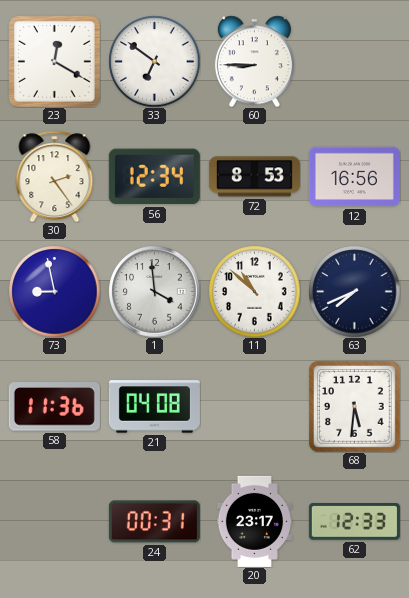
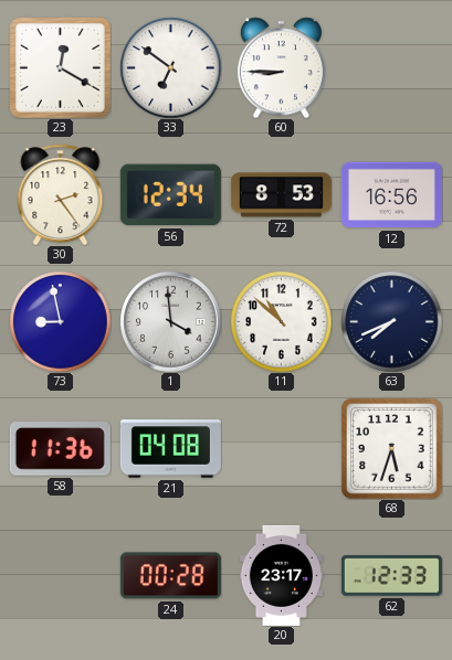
68: 5:31 -> 5:33
24: 00:31 -> 00:28
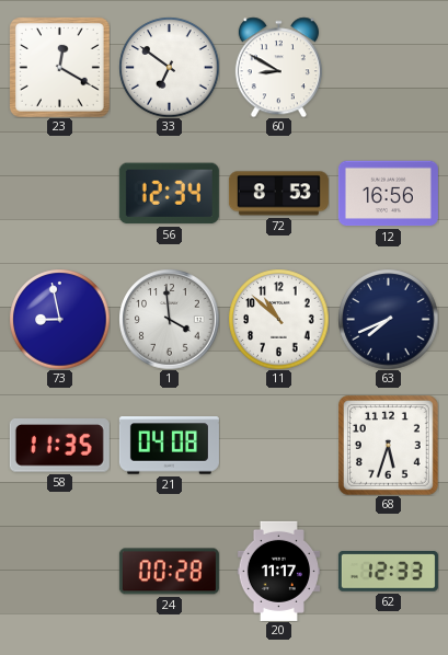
60: 8:45 -> 8:50
30: 2:24 -> none
58: 11:36 -> 11:35
20: 23:17 -> 11:17
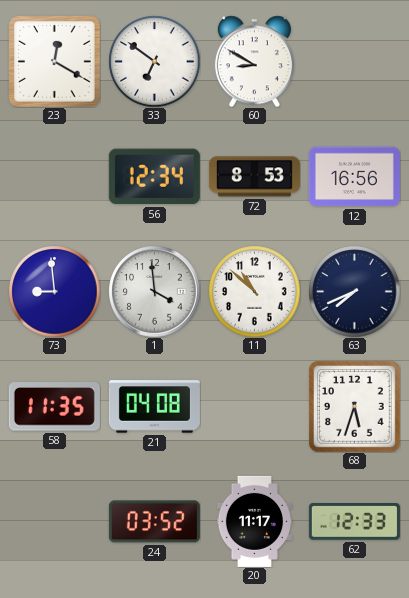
73: 8:58 -> 8:59
24: 00:28 -> 03:52
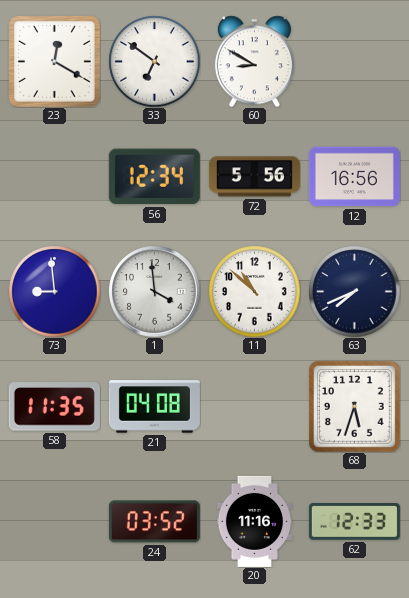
72: 8:53 -> 5:56
20: 11:17 -> 11:16
